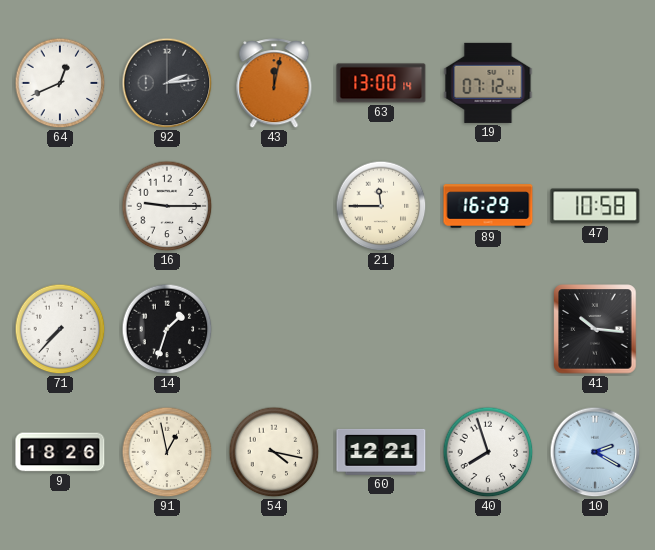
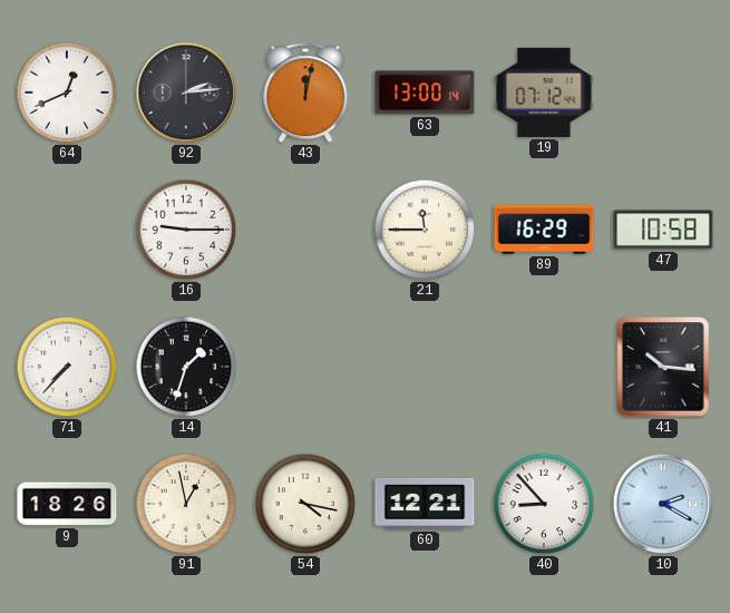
40: 7:57 -> 8:53
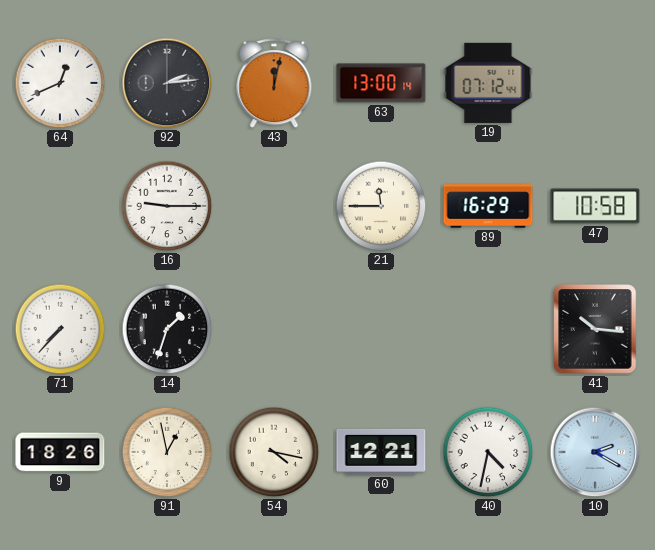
40: 8:53 -> 4:32
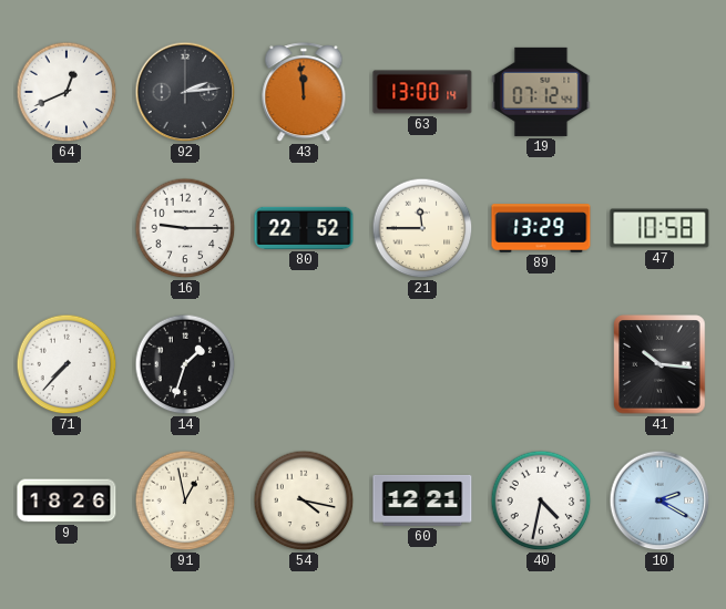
43: 12:02 -> 11:59
80: none -> 22:52
89: 16:29 -> 13:29
